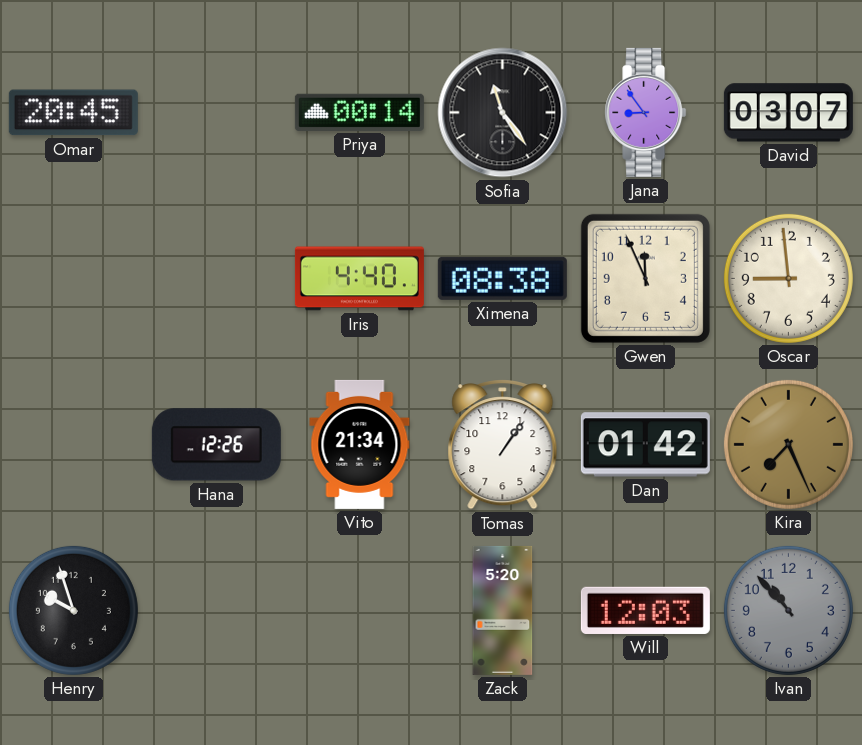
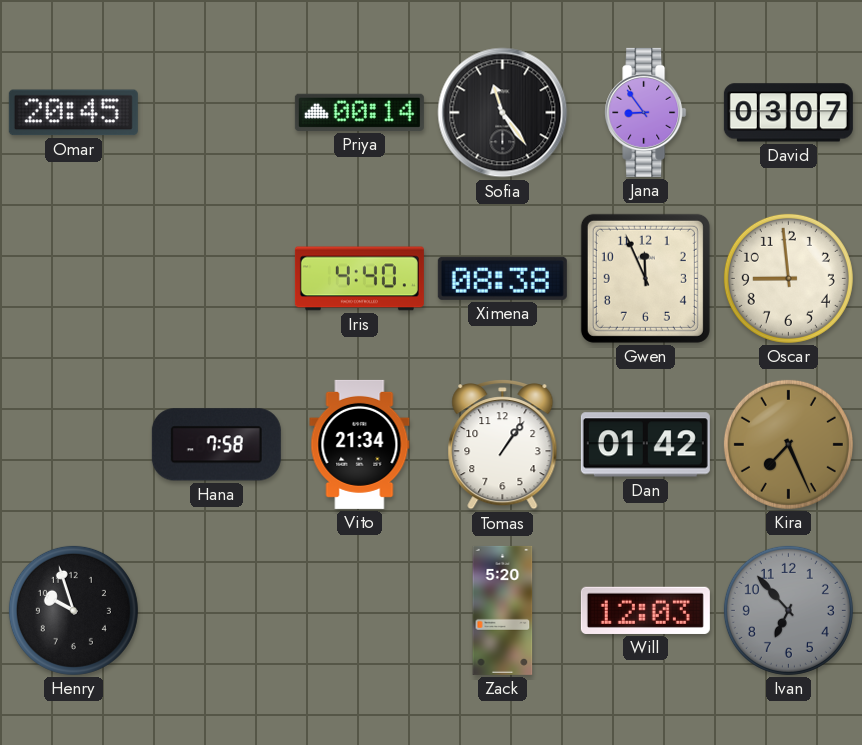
Hana: 12:26 -> 7:58
Ivan: 10:53 -> 6:53
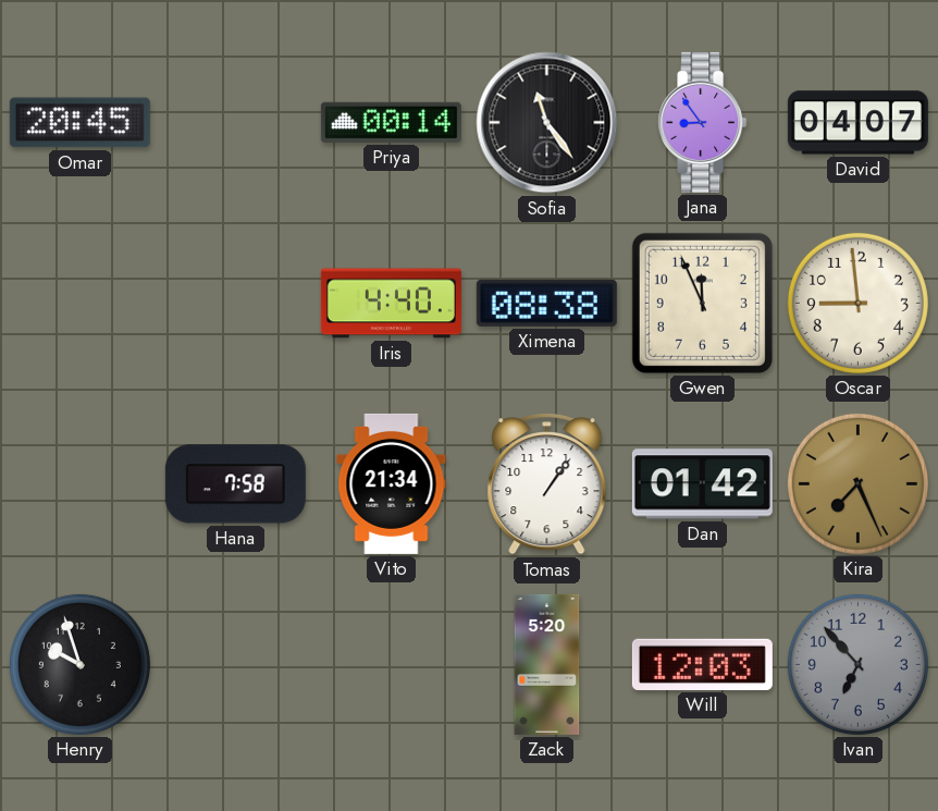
David: 03:07 -> 04:07
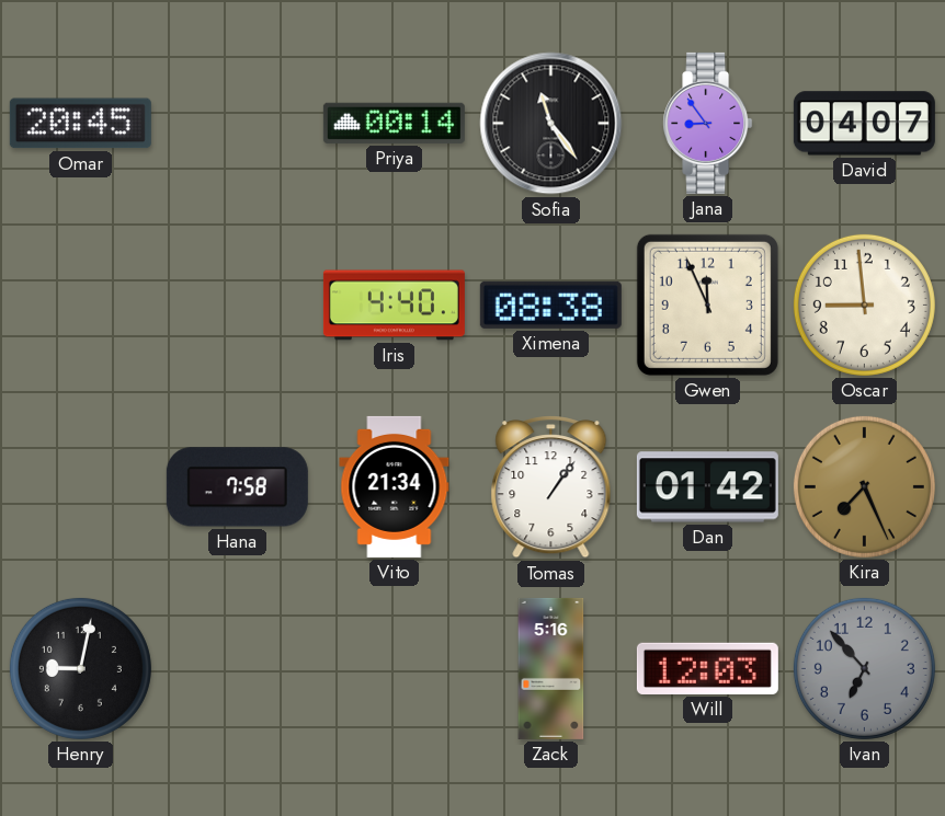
Henry: 9:57 -> 9:02
Zack: 5:20 -> 5:16
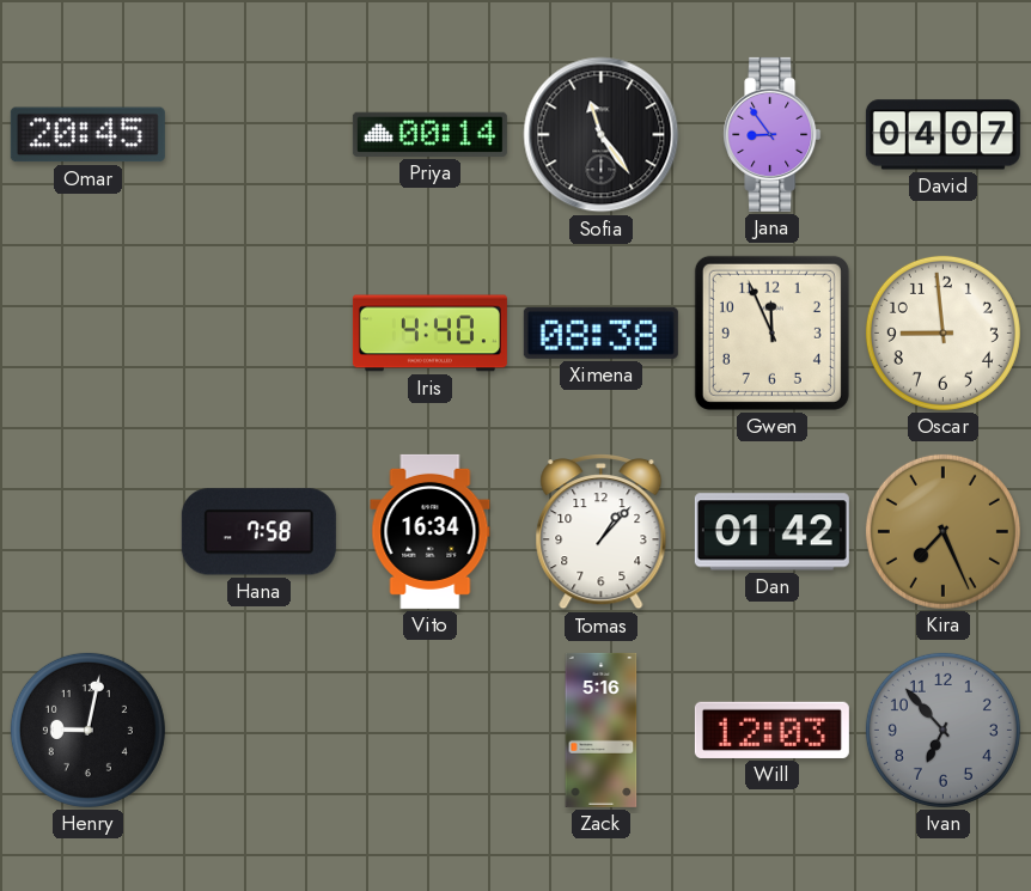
Vito: 21:34 -> 16:34
Tomas: 1:06 -> 1:07
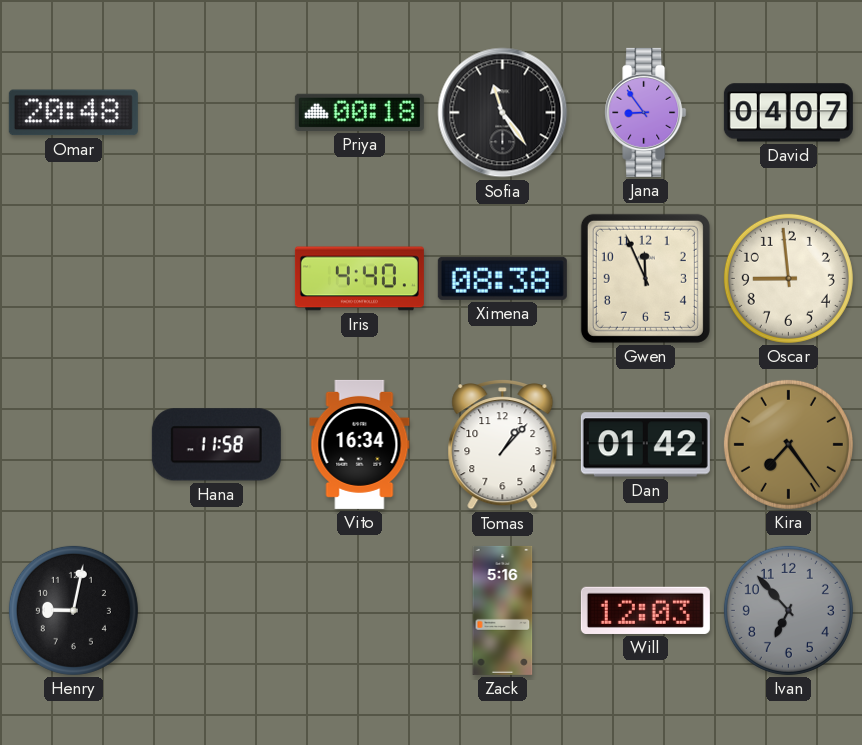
Omar: 20:45 -> 20:48
Priya: 00:14 -> 00:18
Hana: 7:58 -> 11:58
Kira: 7:26 -> 7:24
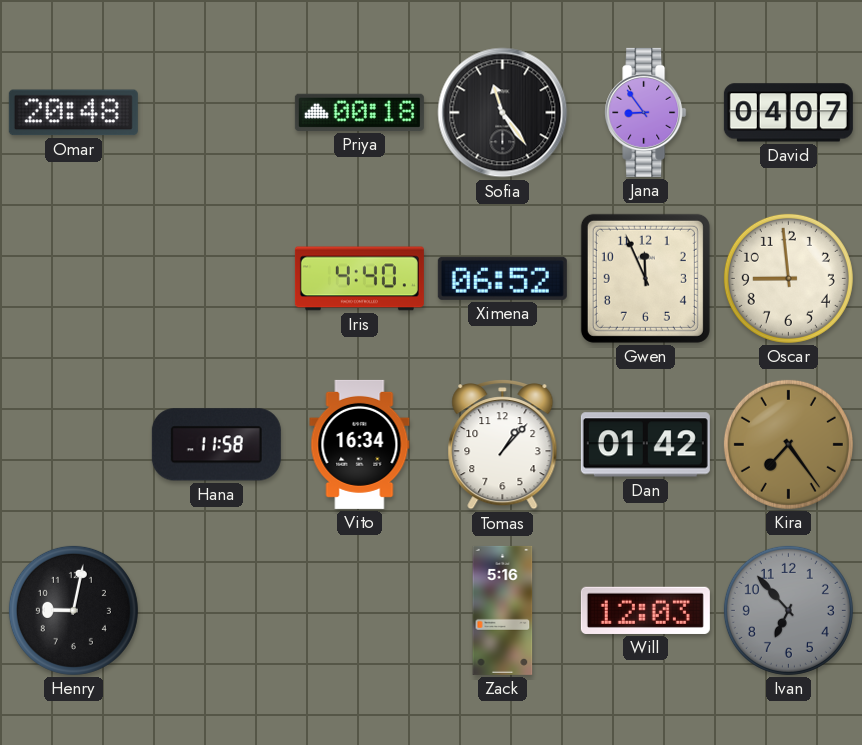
Ximena: 08:38 -> 06:52
